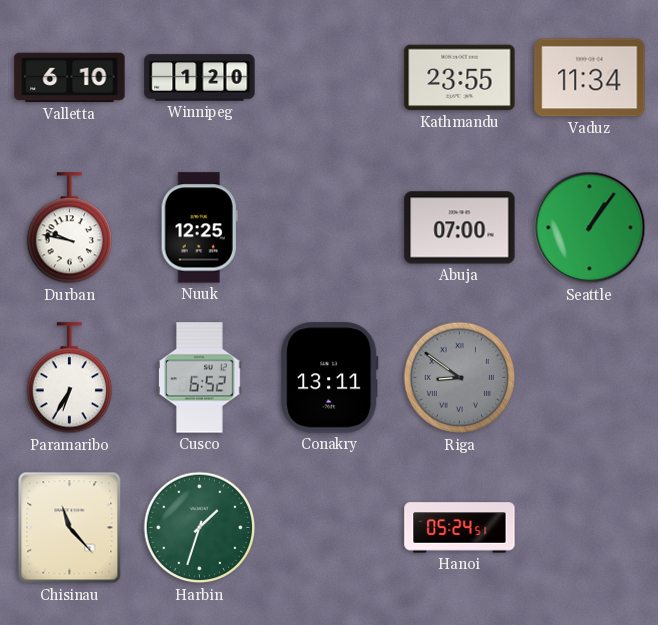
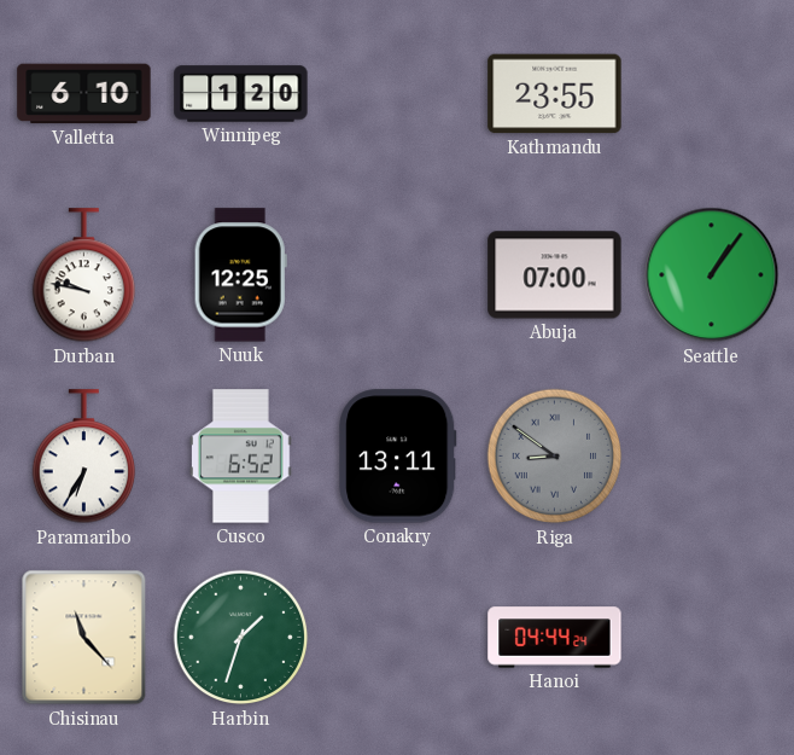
Vaduz: 11:34 -> none
Hanoi: 05:24 -> 04:44
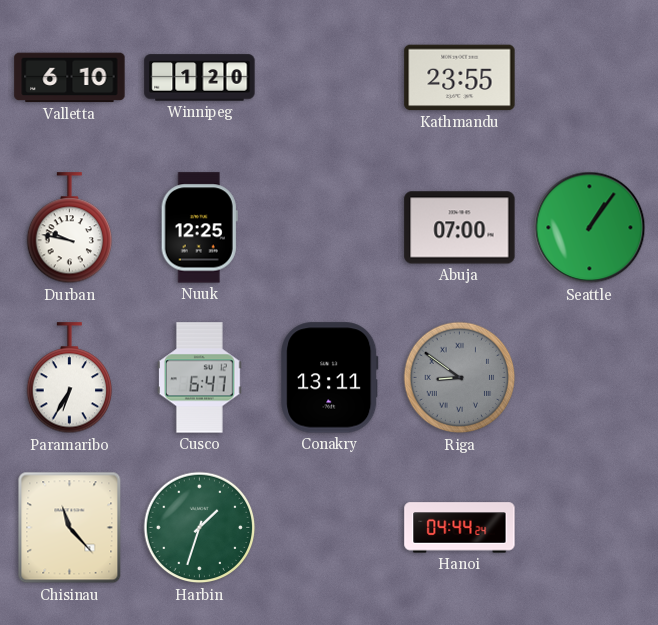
Cusco: 6:52 -> 6:47
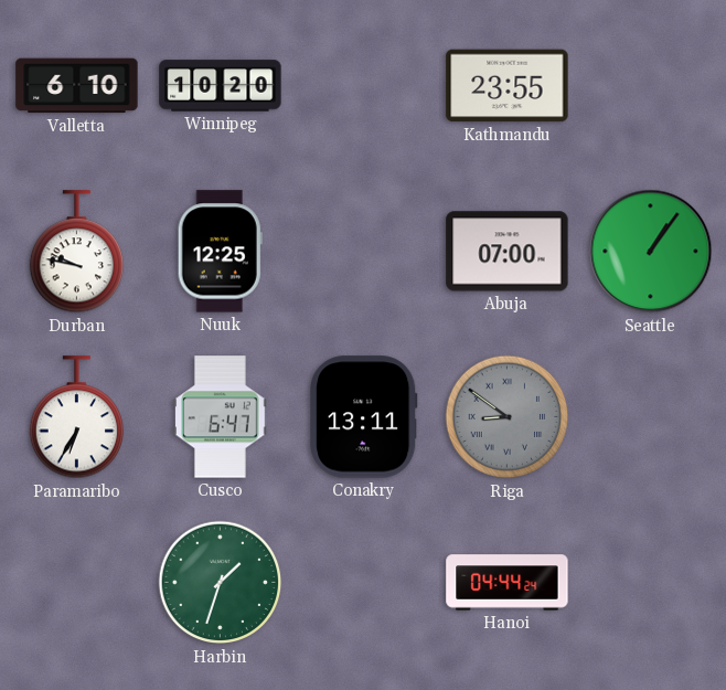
Winnipeg: 1:20 -> 10:20
Chisinau: 11:23 -> none
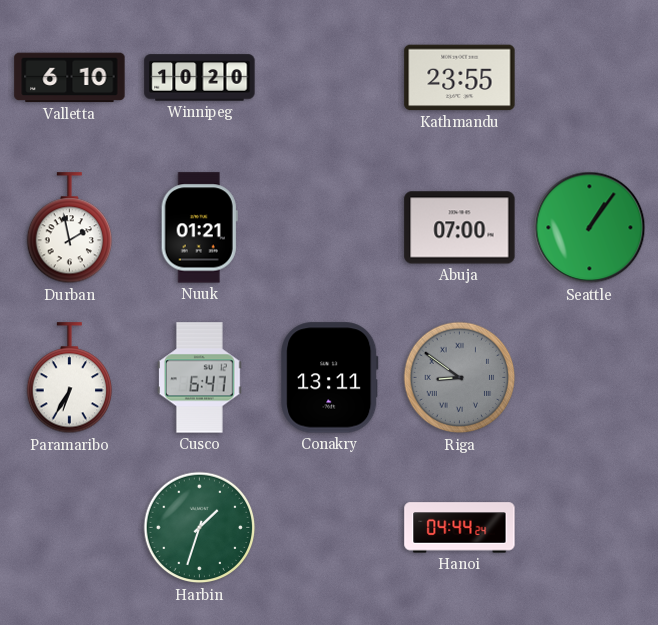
Durban: 9:47 -> 1:58
Nuuk: 12:25 -> 01:21
